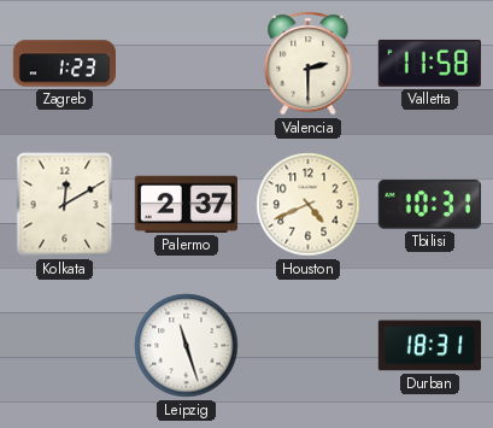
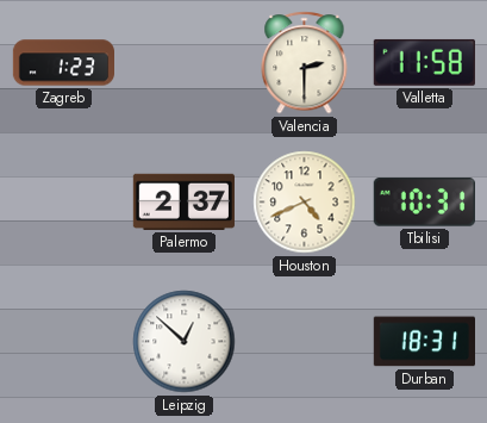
Kolkata: 12:10 -> none
Leipzig: 11:27 -> 12:52
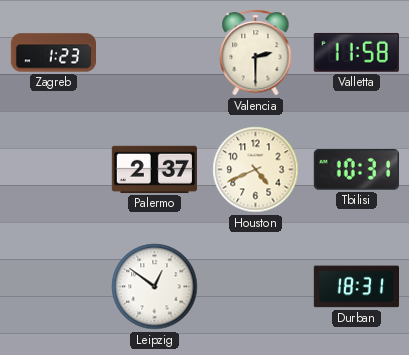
Leipzig: 12:52 -> 12:51
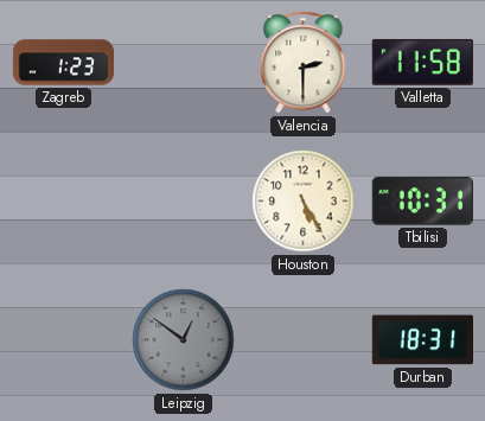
Palermo: 2:37 -> none
Houston: 4:41 -> 5:25
Leipzig dial: white -> grey
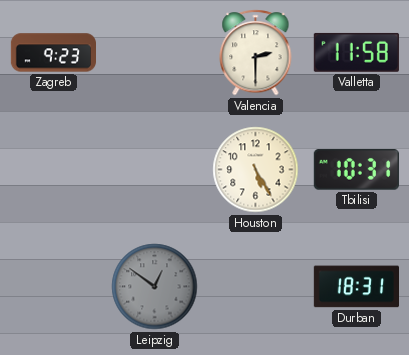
Zagreb: 1:23 -> 9:23
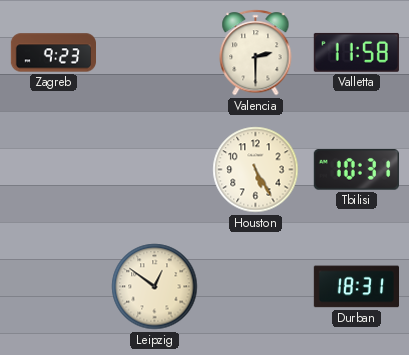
Leipzig dial: grey -> cream
